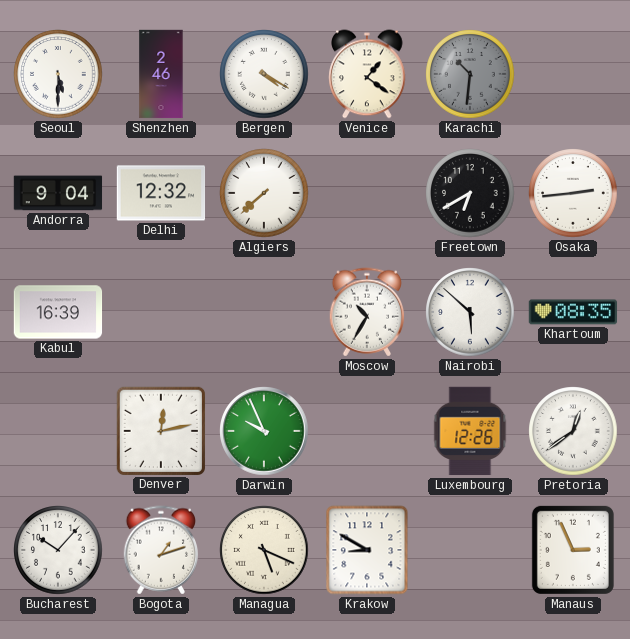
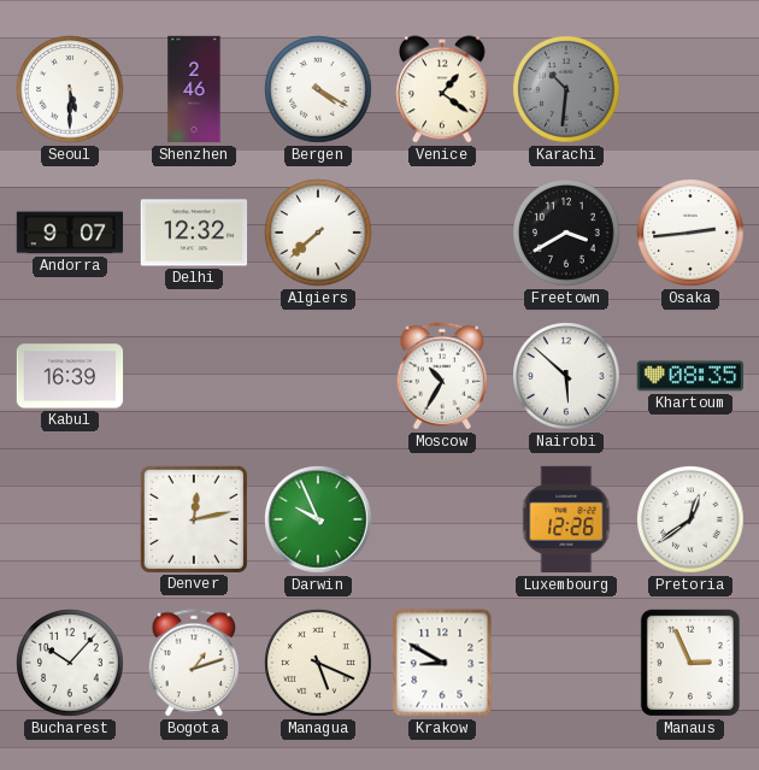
Andorra: 9:04 -> 9:07
Freetown: 6:40 -> 3:40
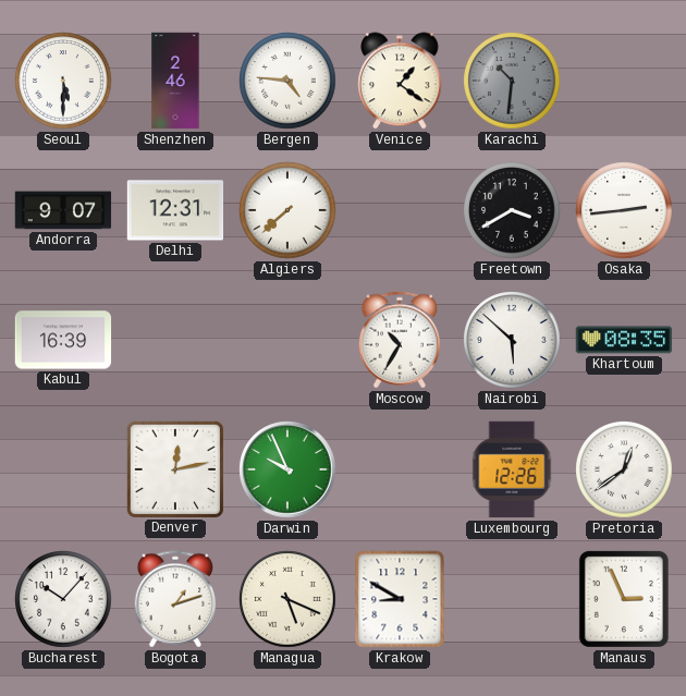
Bergen: 4:20 -> 4:46
Delhi: 12:32 -> 12:31
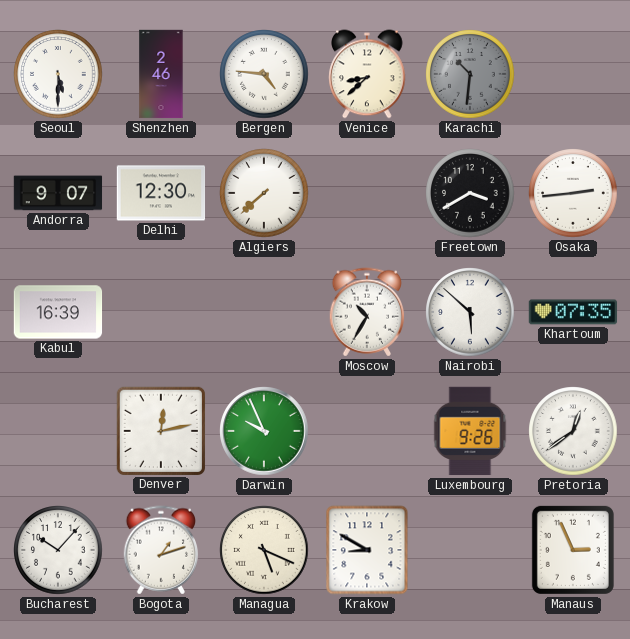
Venice: 1:21 -> 8:38
Delhi: 12:31 -> 12:30
Khartoum: 08:35 -> 07:35
Luxembourg: 12:26 -> 9:26
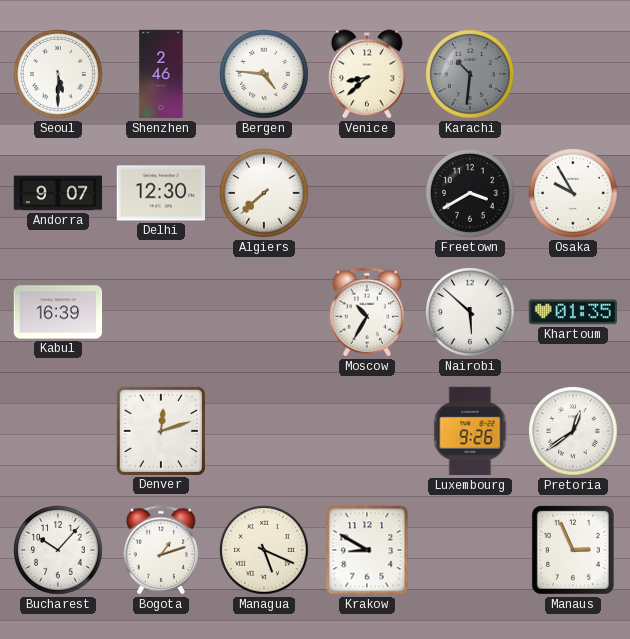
Osaka: 2:44 -> 9:55
Khartoum: 07:35 -> 01:35
Denver: 12:13 -> 12:12
Darwin: 9:56 -> none
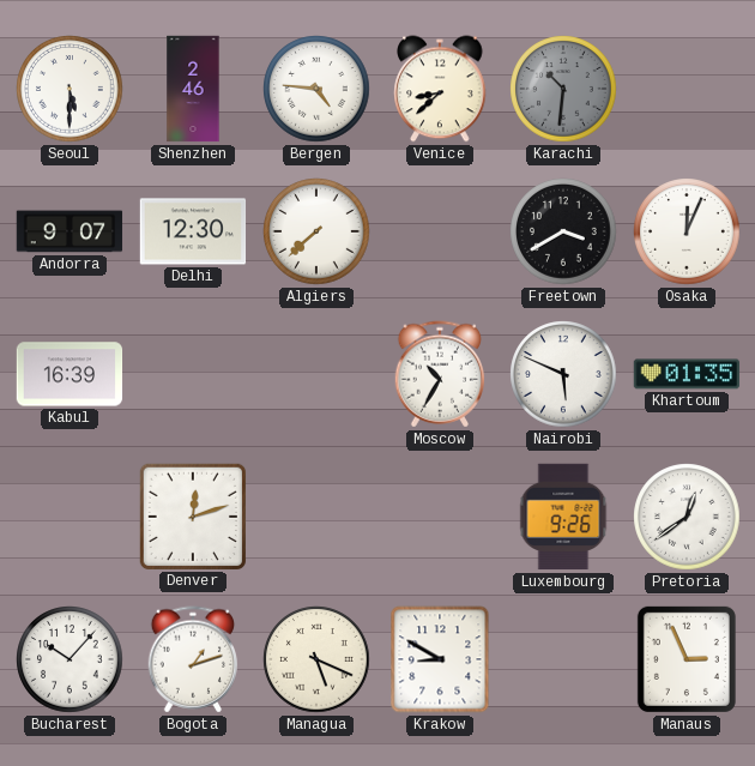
Osaka: 9:55 -> 12:04
Nairobi: 5:52 -> 5:49
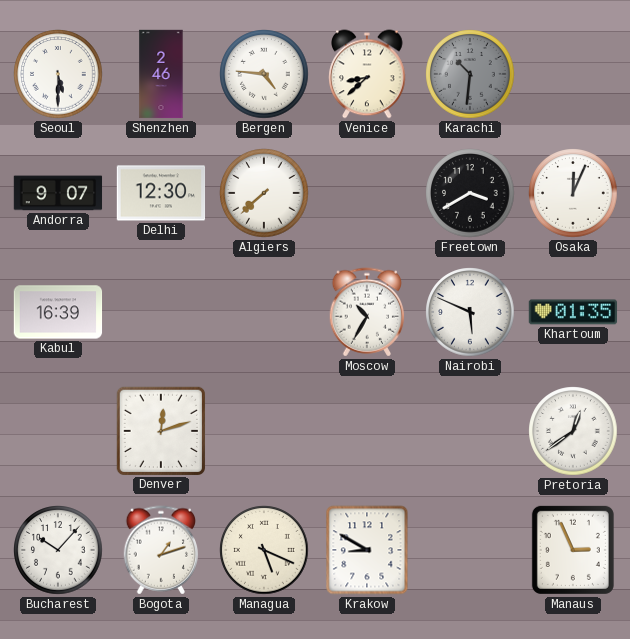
Luxembourg: 9:26 -> none
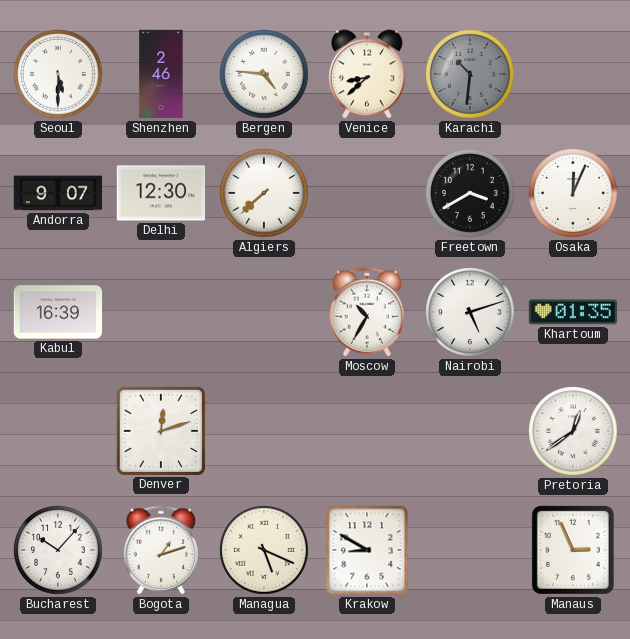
Nairobi: 5:49 -> 5:12
